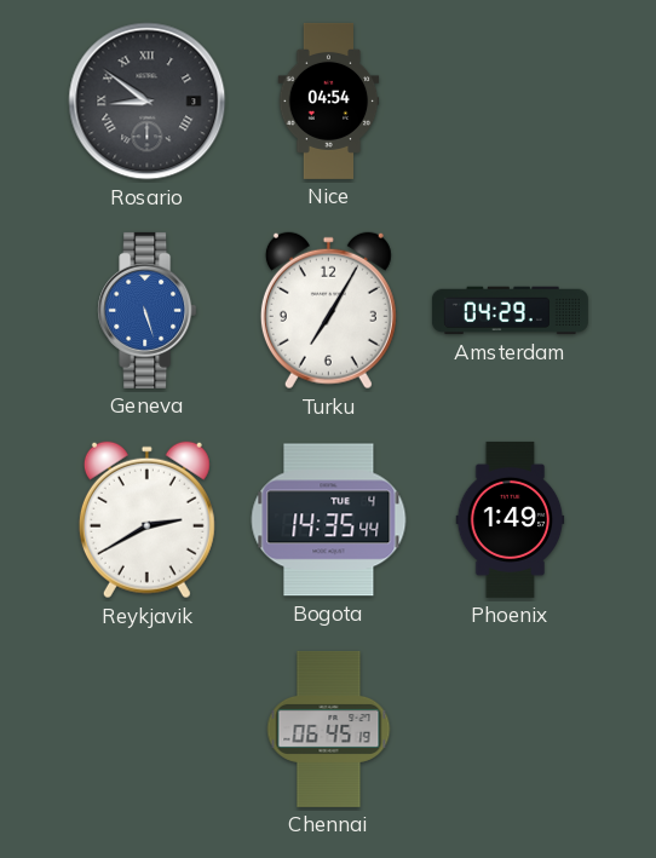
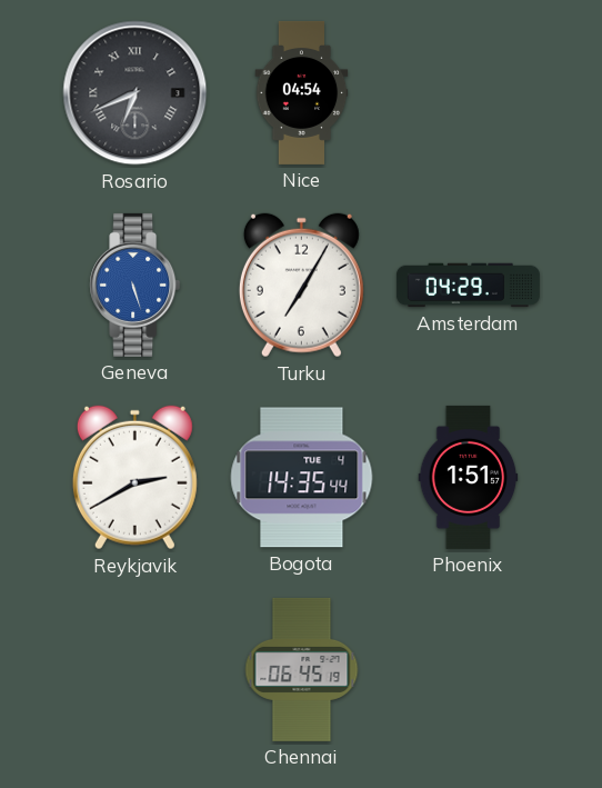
Rosario: 8:51 -> 6:41
Phoenix: 1:49 -> 1:51
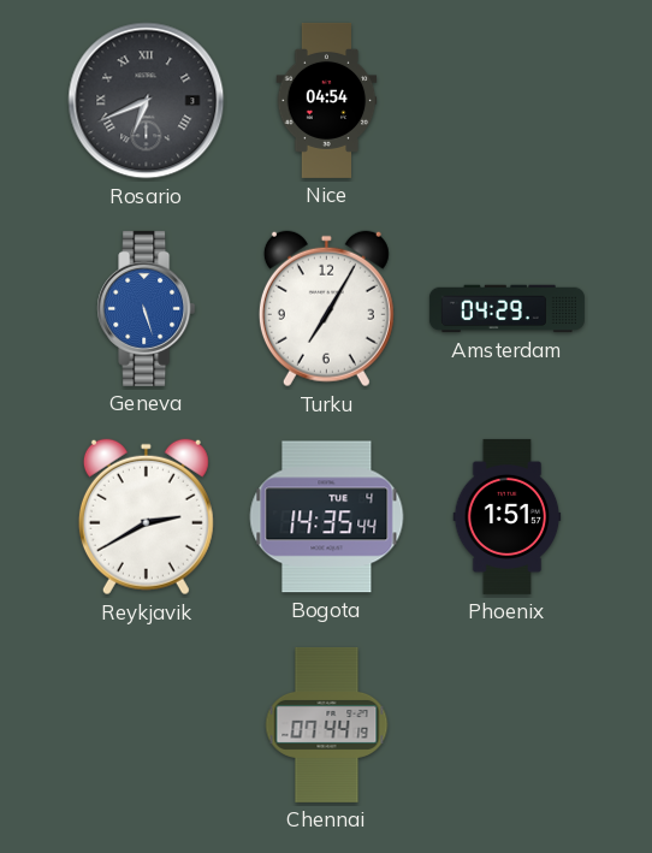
Chennai: 06:45 -> 07:44
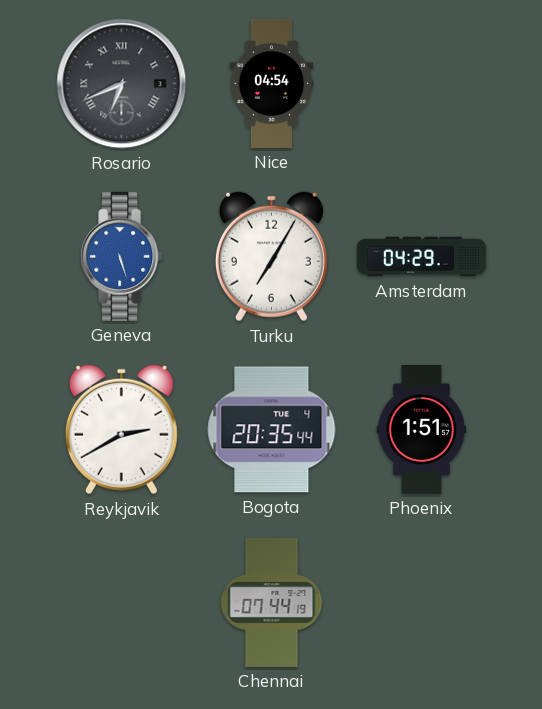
Bogota: 14:35 -> 20:35
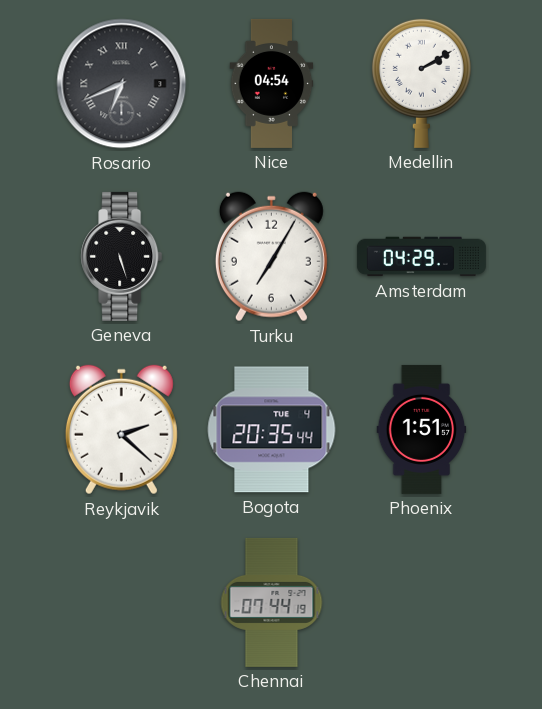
Medellin: none -> 2:10
Geneva dial: blue -> black
Reykjavik: 2:40 -> 2:22
